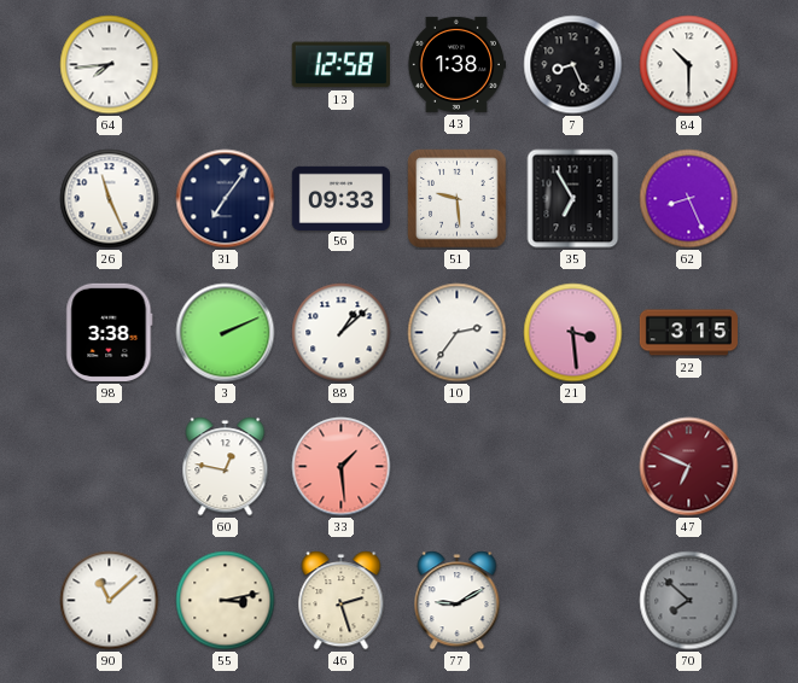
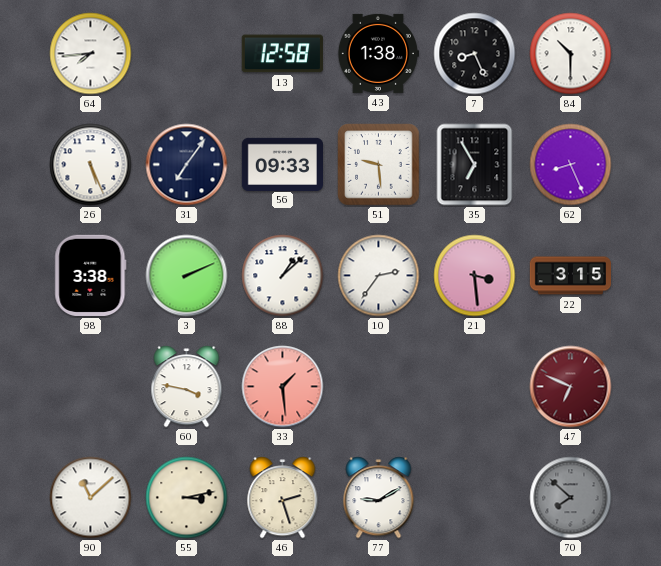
26: 11:26 -> 5:26
60: 12:47 -> 3:47
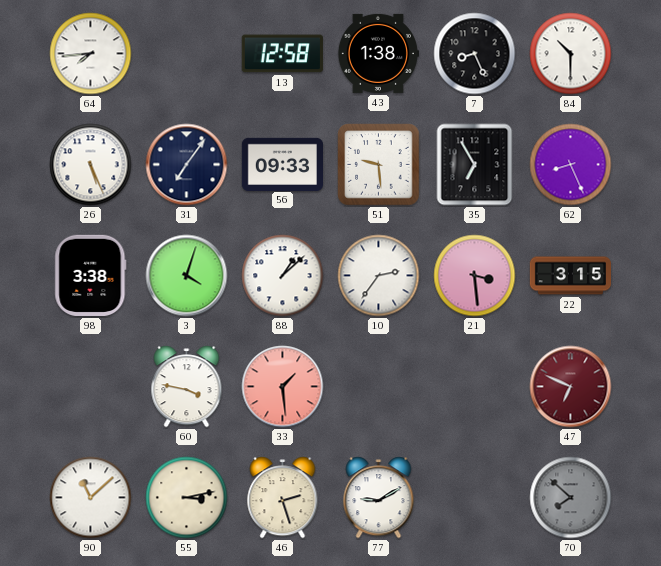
3: 2:11 -> 4:03
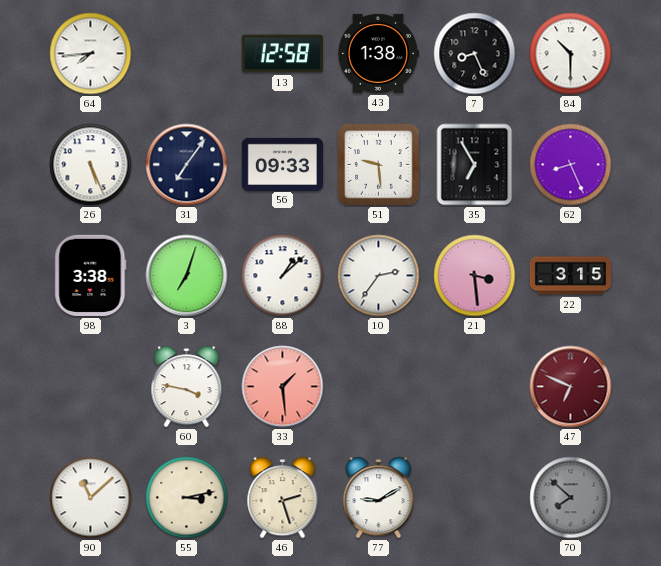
3: 4:03 -> 7:03
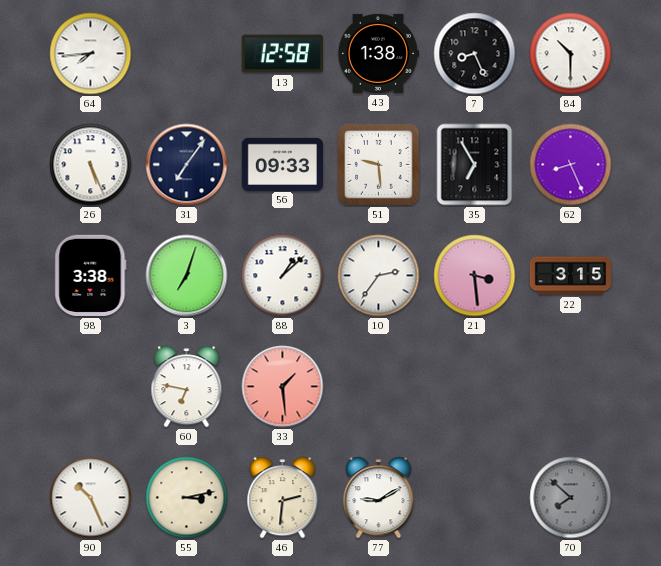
60: 3:47 -> 6:47
47: 6:49 -> none
90: 11:08 -> 10:26
46: 2:27 -> 2:31
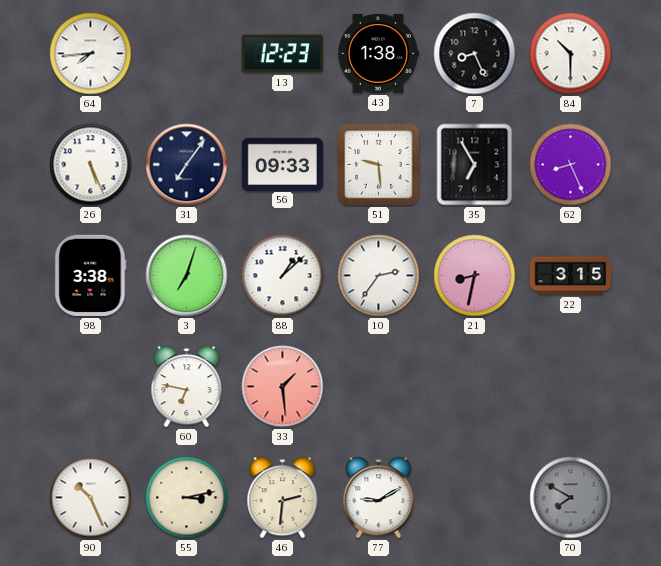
13: 12:58 -> 12:23
21: 3:29 -> 8:32
70: 7:52 -> 7:50
